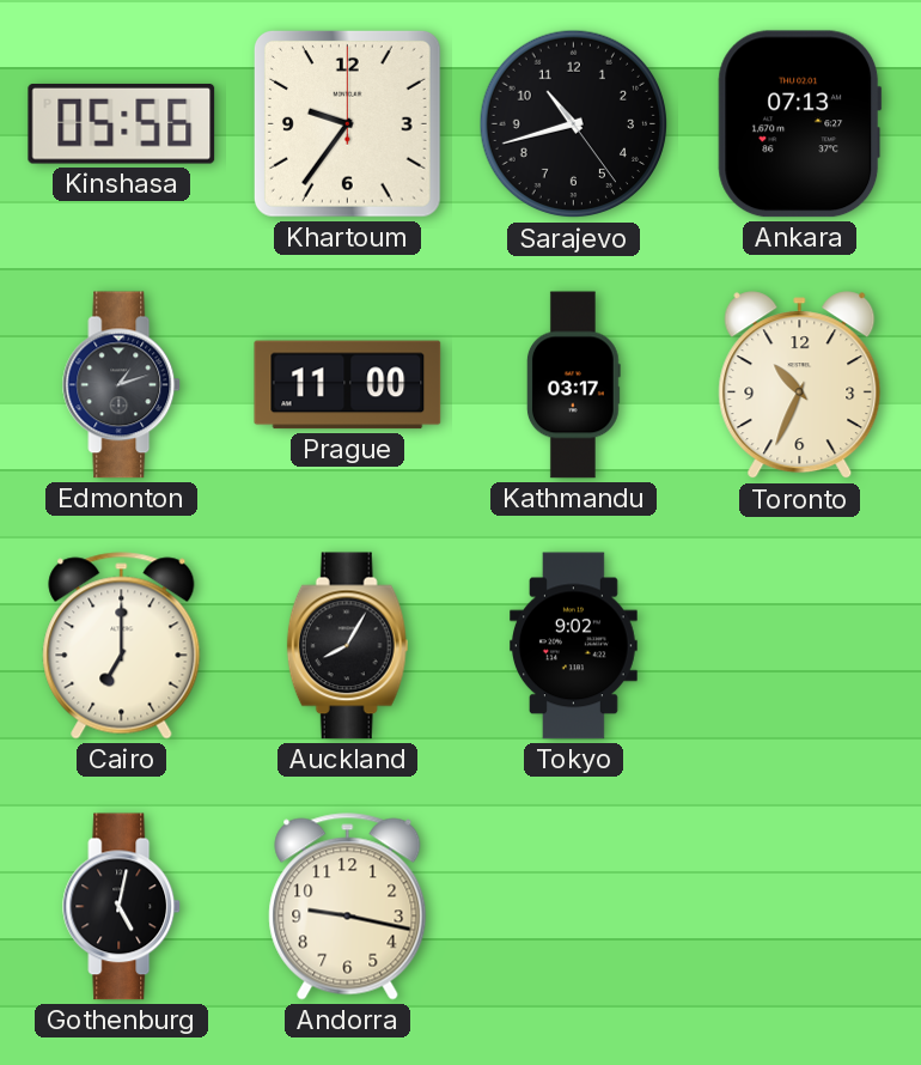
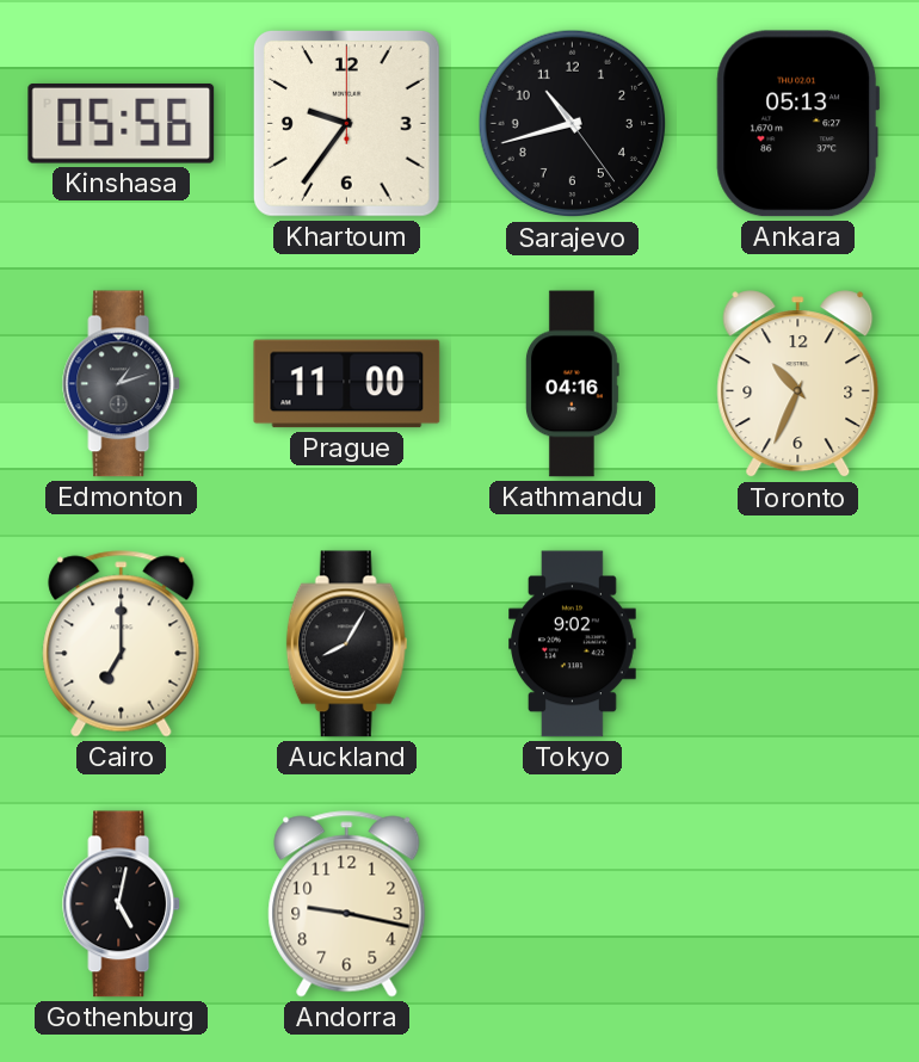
Ankara: 07:13 -> 05:13
Kathmandu: 03:17 -> 04:16
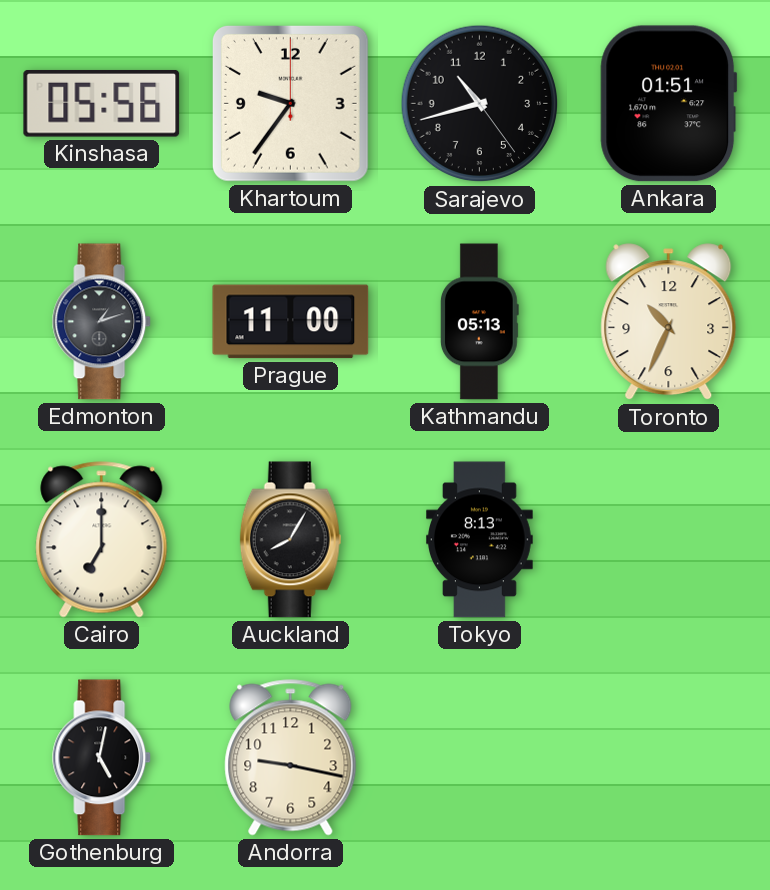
Ankara: 05:13 -> 01:51
Kathmandu: 04:16 -> 05:13
Tokyo: 9:02 -> 8:13
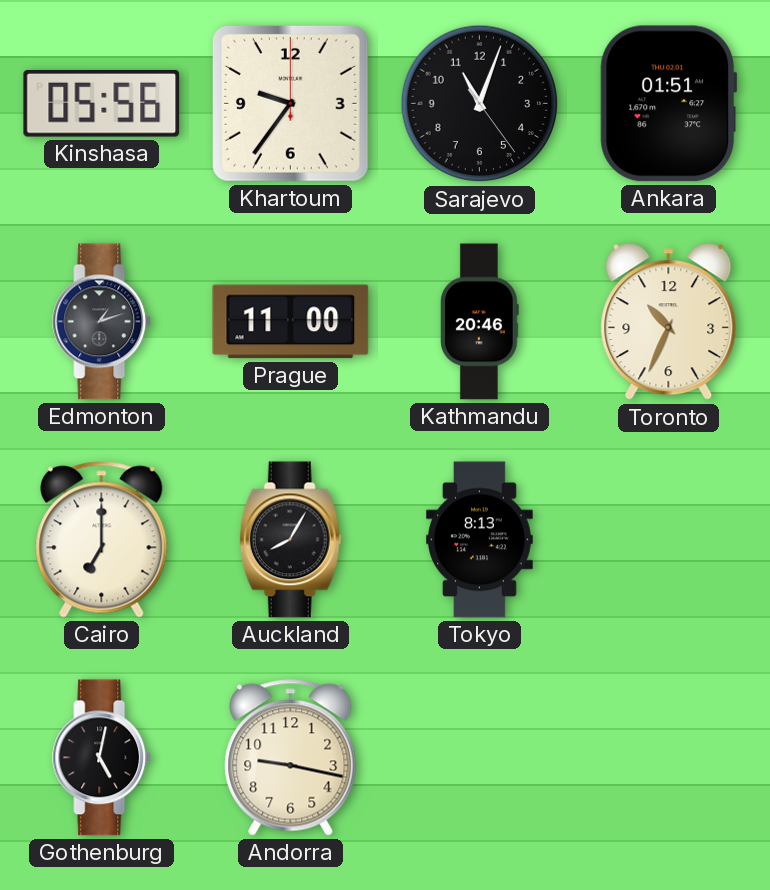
Sarajevo: 10:42 -> 11:03
Kathmandu: 05:13 -> 20:46
